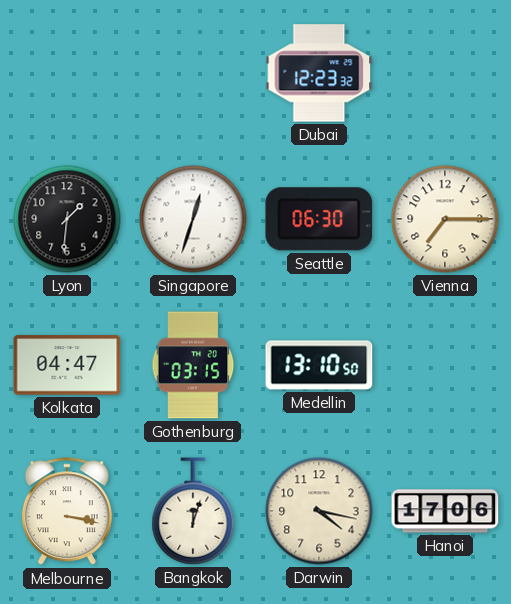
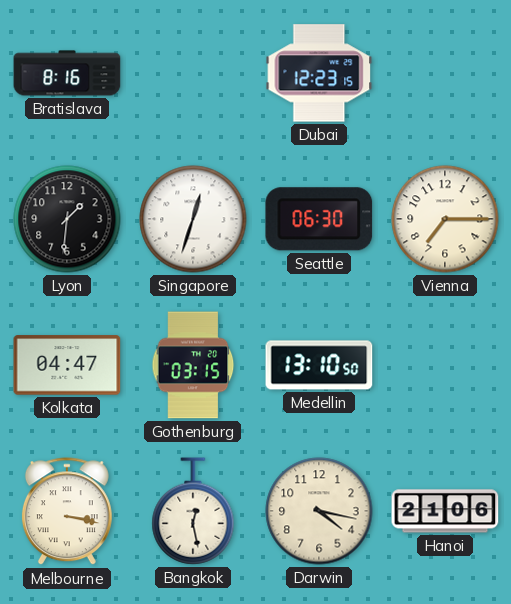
Bratislava: none -> 8:16
Dubai: 12:23:32 -> 12:23:15
Bangkok: 12:03 -> 12:28
Hanoi: 17:06 -> 21:06
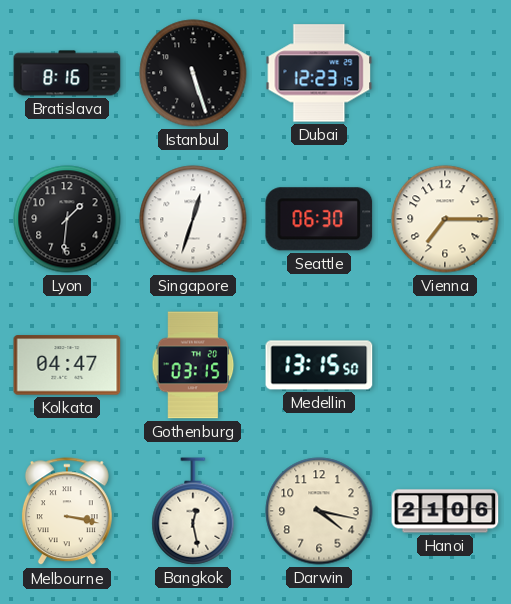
Istanbul: none -> 5:27
Medellin: 13:10 -> 13:15
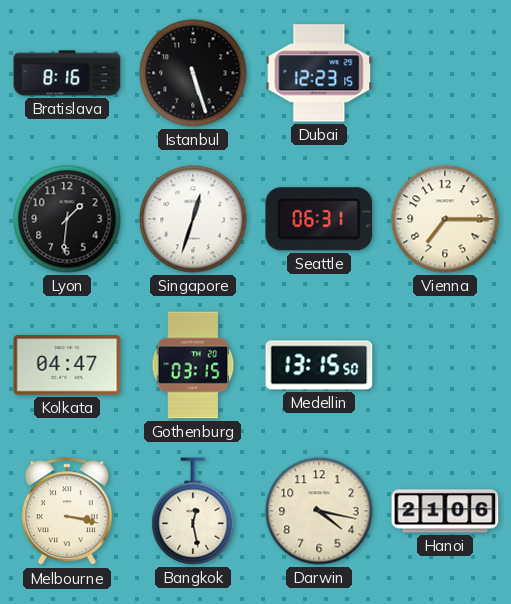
Seattle: 06:30 -> 06:31
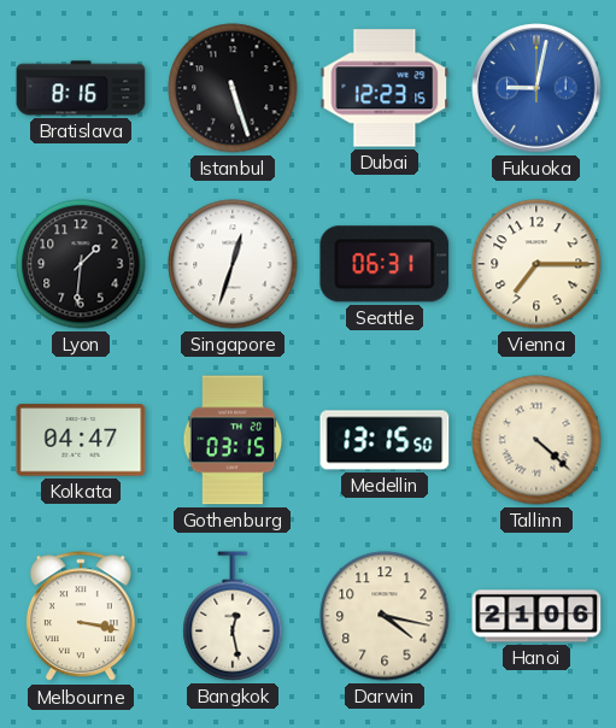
Fukuoka: none -> 9:02
Tallinn: none -> 4:22
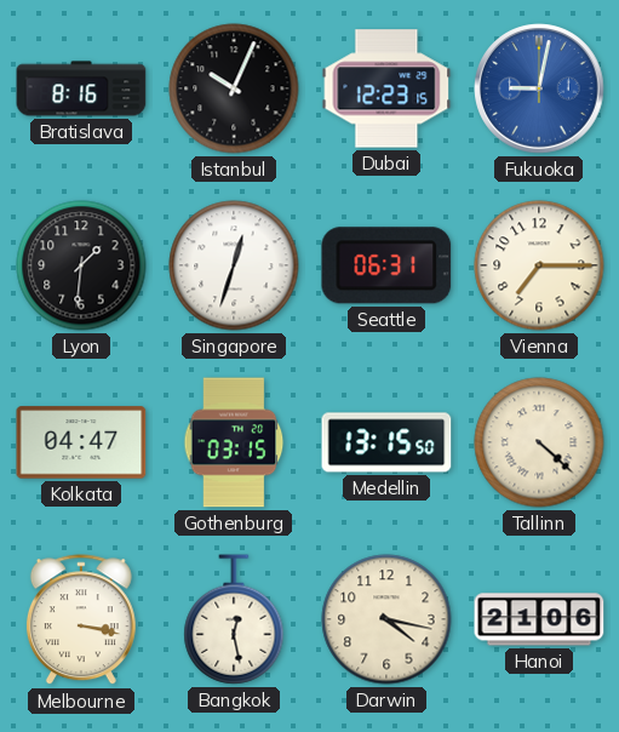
Istanbul: 5:27 -> 10:04
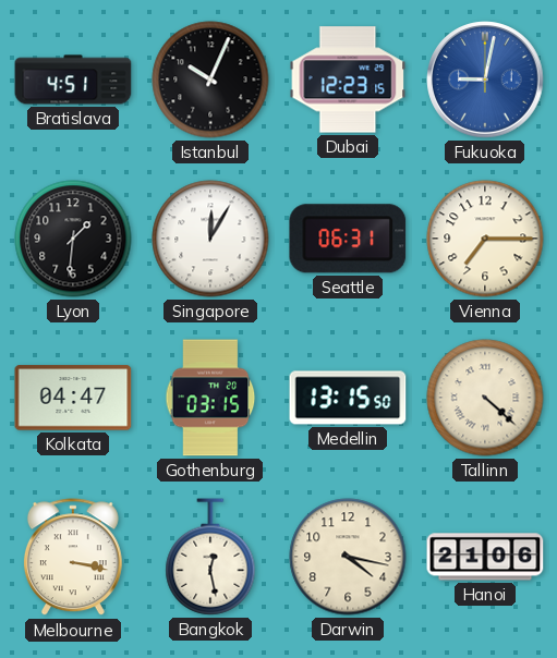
Bratislava: 8:16 -> 4:51
Singapore: 12:33 -> 12:05
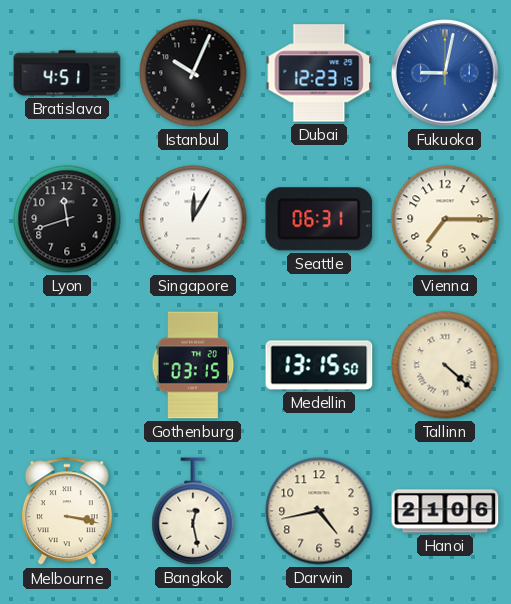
Lyon: 1:31 -> 11:42
Kolkata: 04:47 -> none
Darwin: 4:17 -> 4:43
